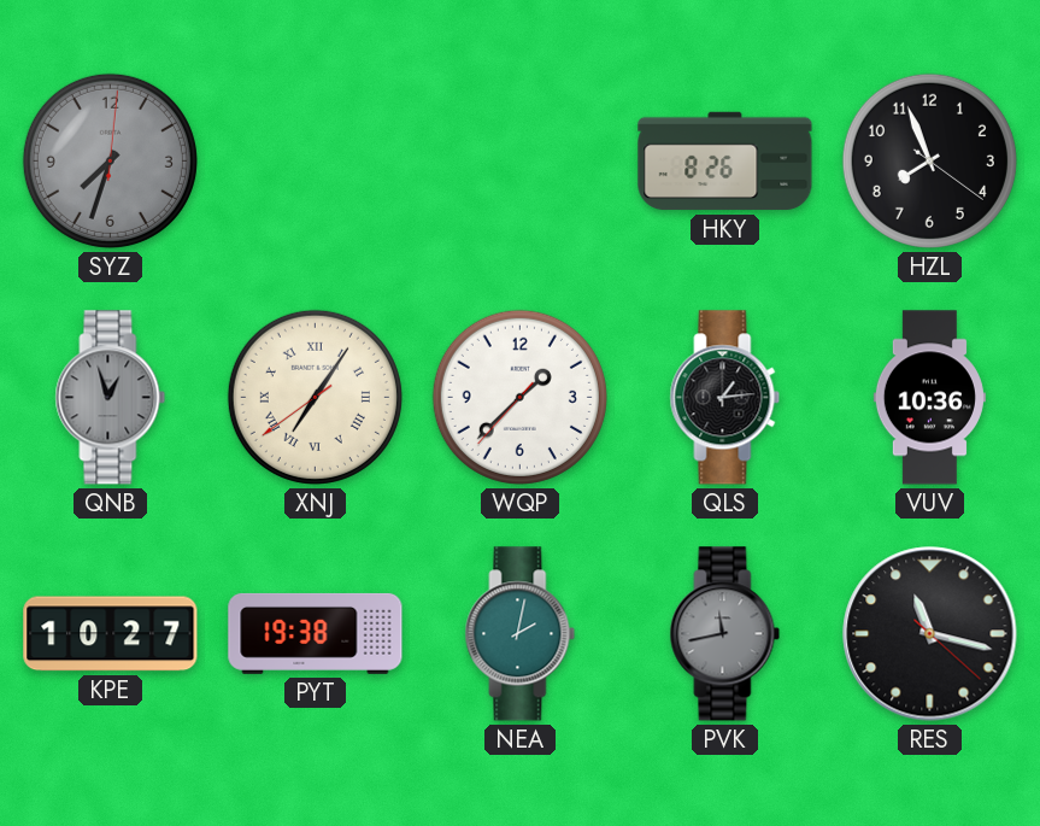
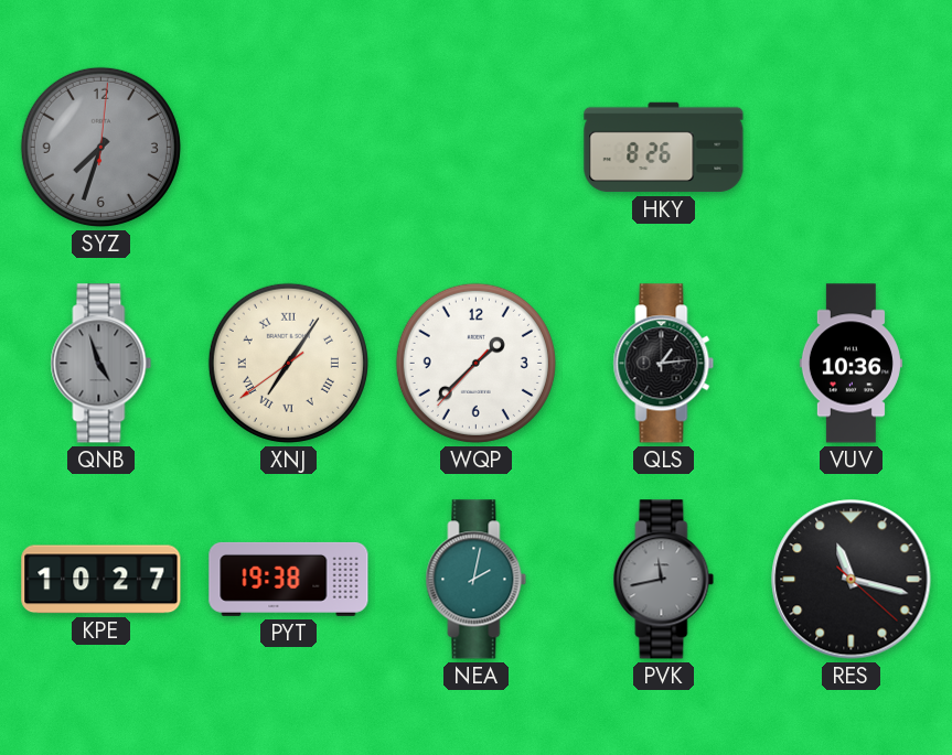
HZL: 7:56 -> none
QNB: 12:57 -> 4:57
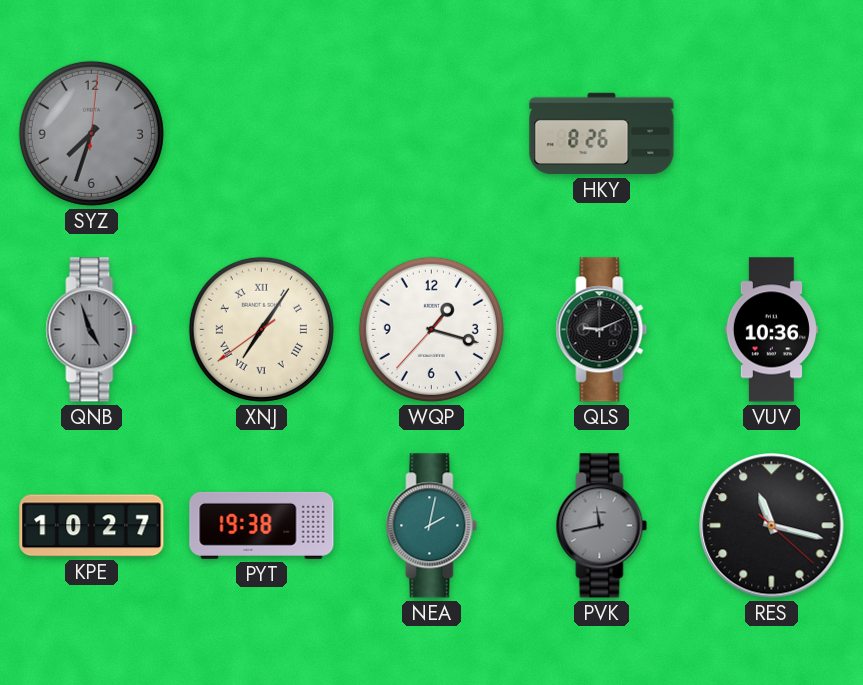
WQP: 1:37 -> 1:17
QLS: 1:14 -> 9:11
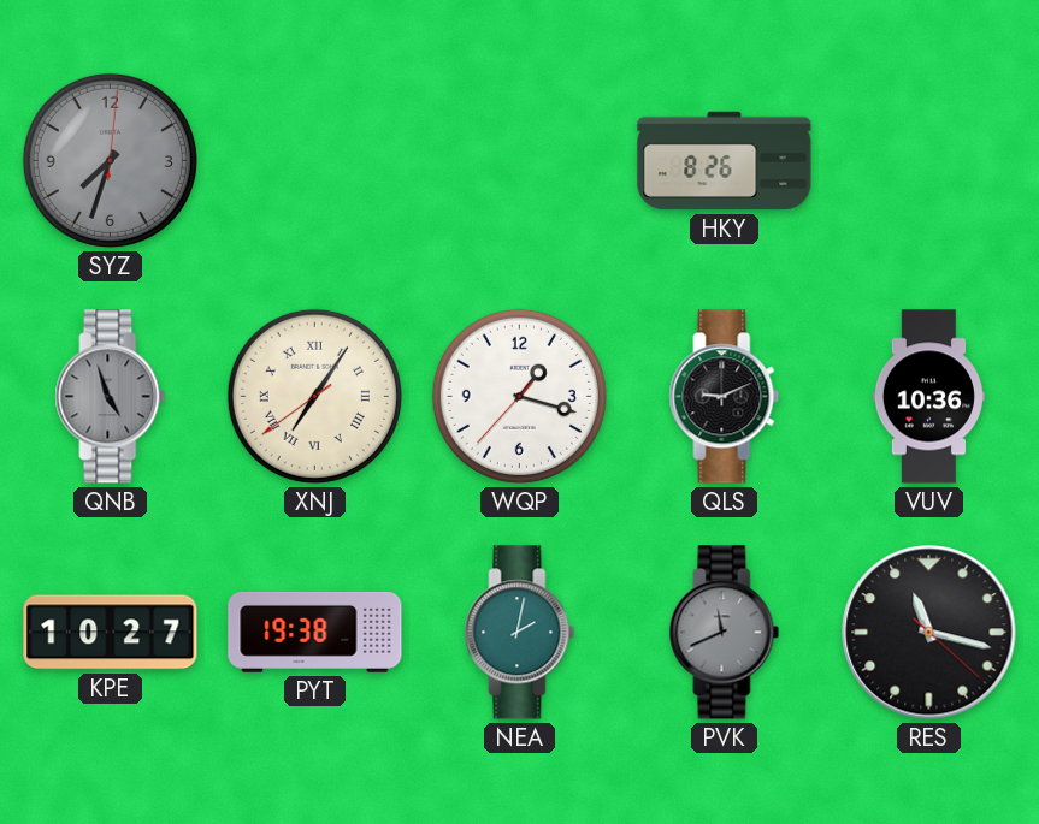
PVK: 11:43 -> 11:41
